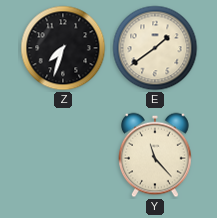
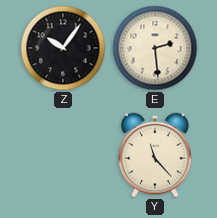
Z: 7:33 -> 10:06
E: 1:39 -> 2:29
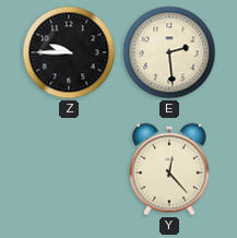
Z: 10:06 -> 9:45
Y: 11:23 -> 12:23
